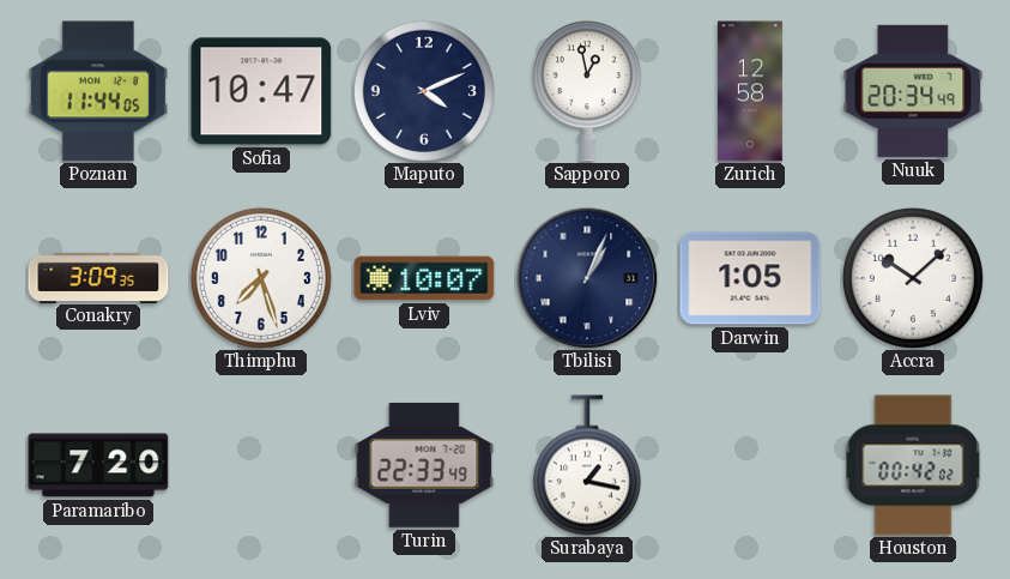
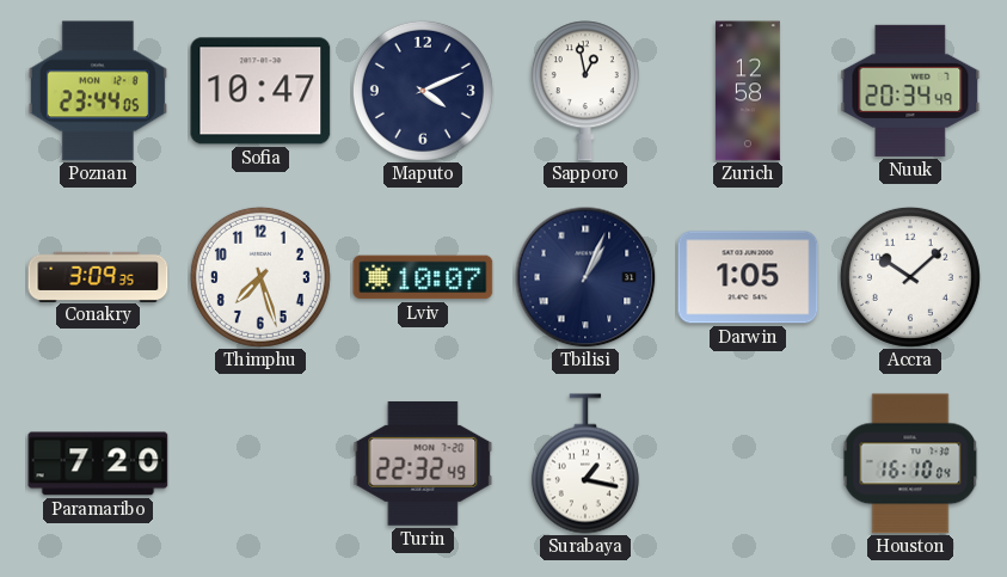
Poznan: 11:44 -> 23:44
Turin: 22:33 -> 22:32
Houston: 00:42 -> 16:10
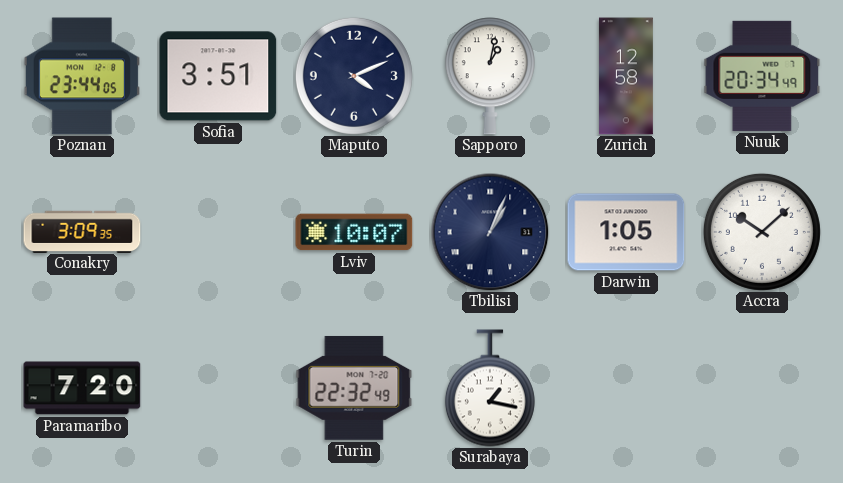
Sofia: 10:47 -> 3:51
Sapporo: 12:58 -> 1:02
Thimphu: 7:27 -> none
Houston: 16:10 -> none
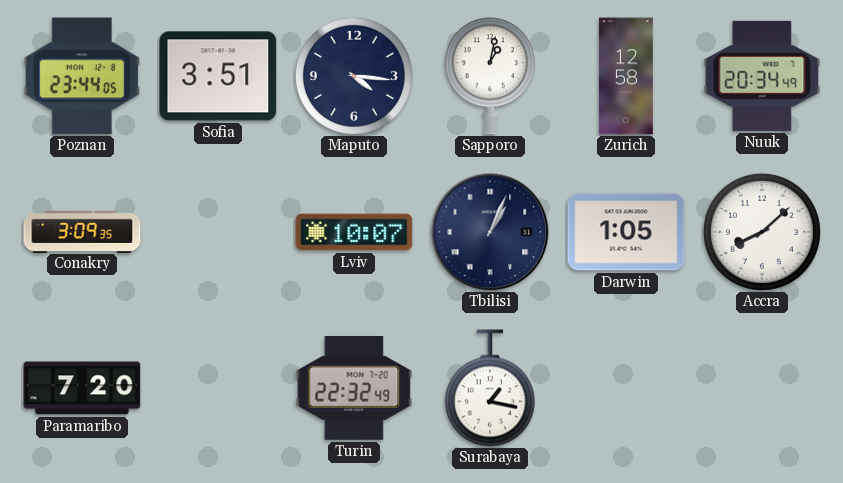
Maputo: 4:11 -> 4:16
Accra: 10:08 -> 8:08
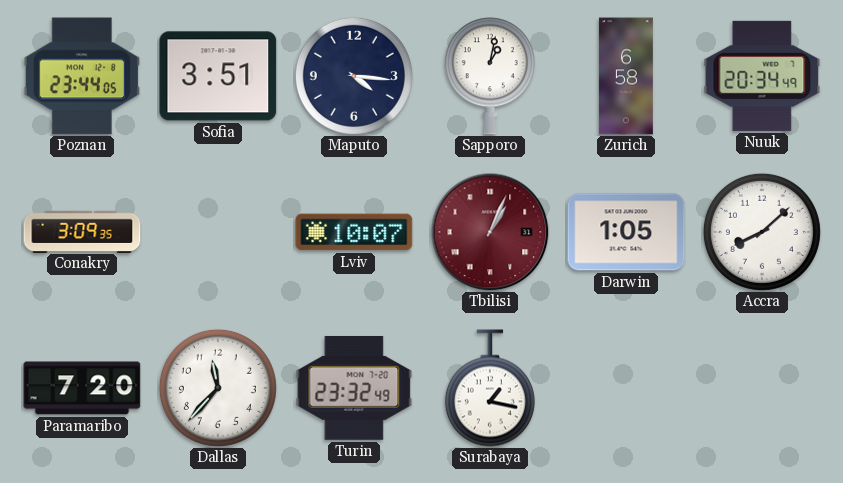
Zurich: 12:58 -> 6:58
Tbilisi dial: navy -> burgundy
Dallas: none -> 11:37
Turin: 22:32 -> 23:32
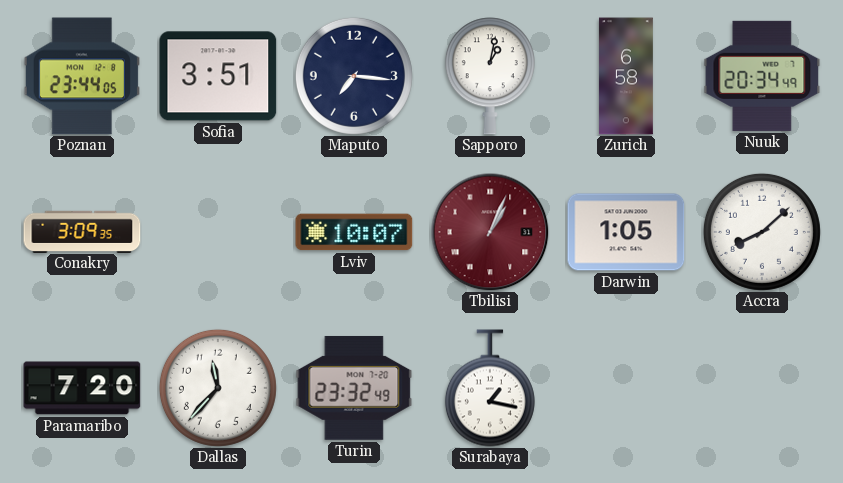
Maputo: 4:16 -> 7:16
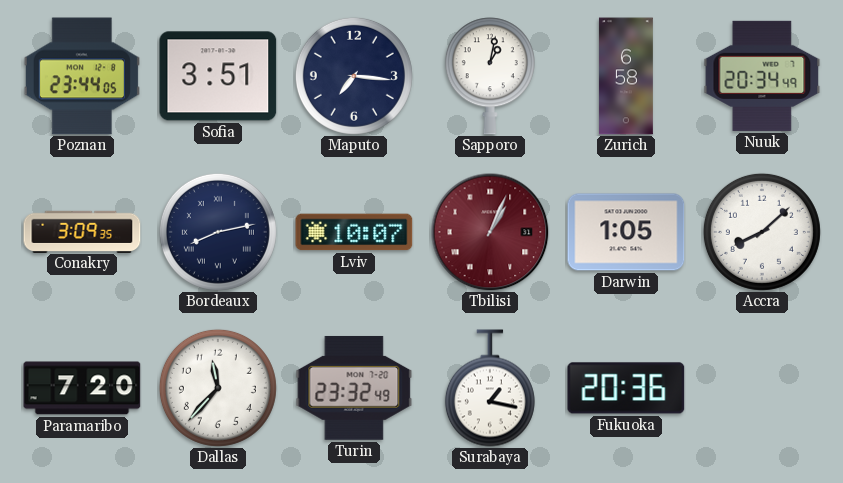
Bordeaux: none -> 8:13
Fukuoka: none -> 20:36
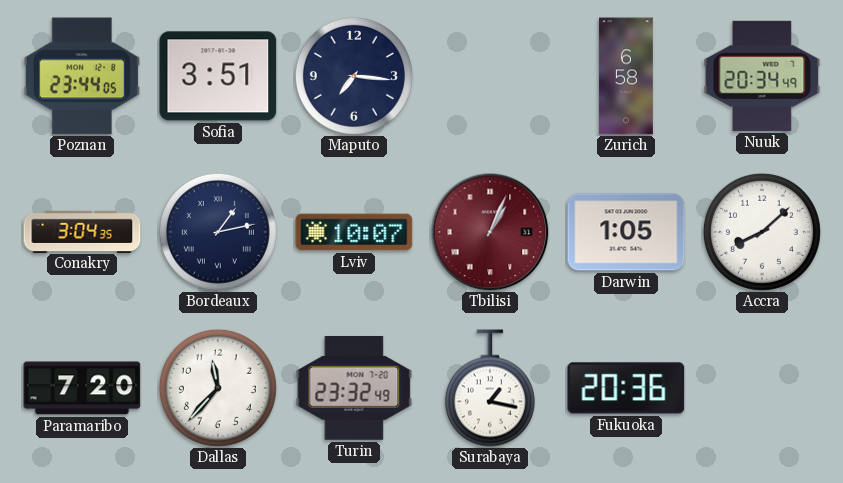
Sapporo: 1:02 -> none
Conakry: 3:09 -> 3:04
Bordeaux: 8:13 -> 1:13
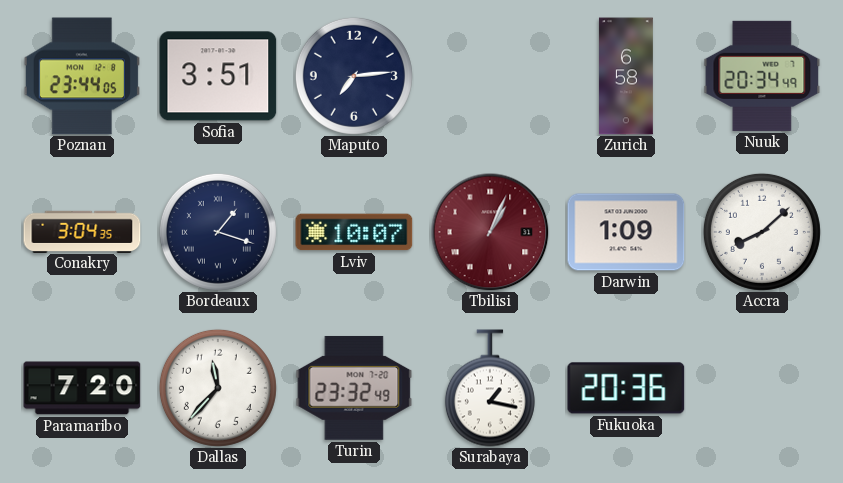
Maputo: 7:16 -> 7:14
Bordeaux: 1:13 -> 1:18
Darwin: 1:05 -> 1:09
